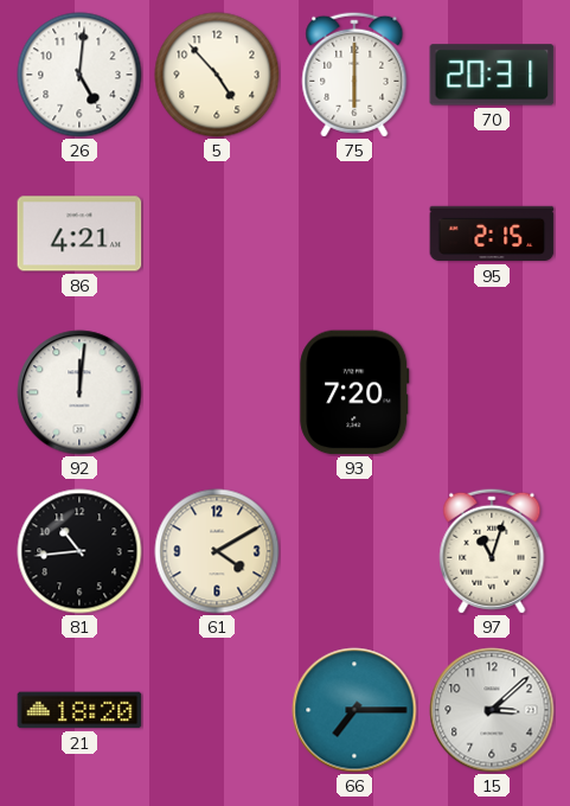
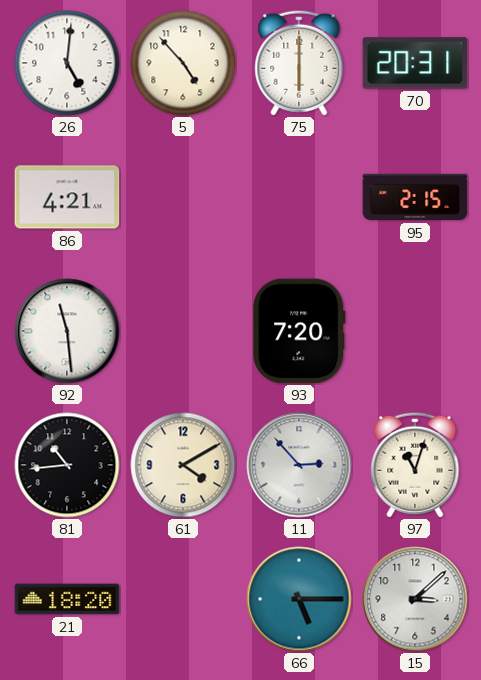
92: 12:01 -> 11:29
11: none -> 2:53
66: 7:15 -> 5:15
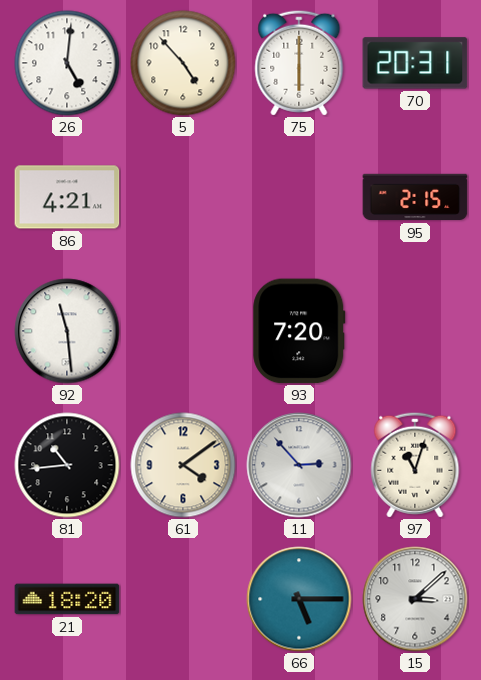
61: 4:10 -> 4:09
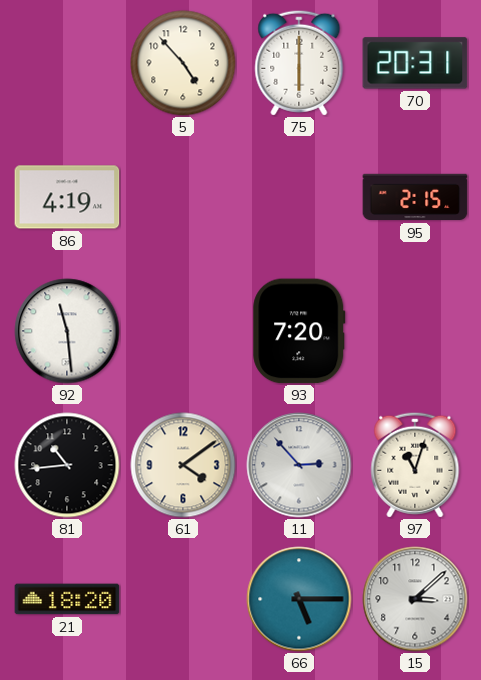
26: 5:01 -> none
86: 4:21 -> 4:19
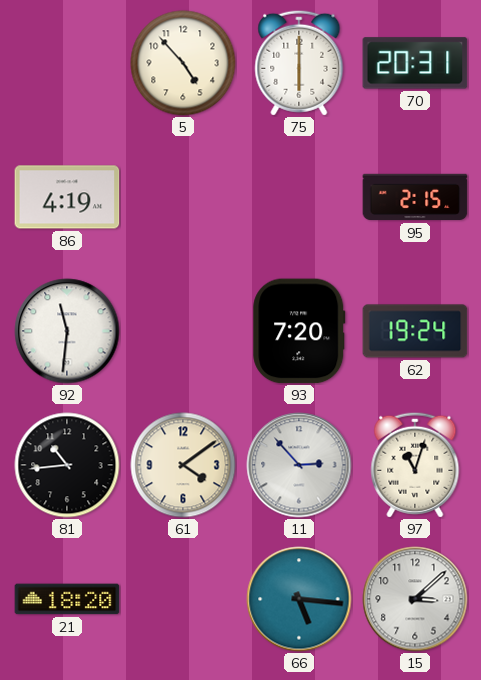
92: 11:29 -> 11:31
62: none -> 19:24
66: 5:15 -> 5:16
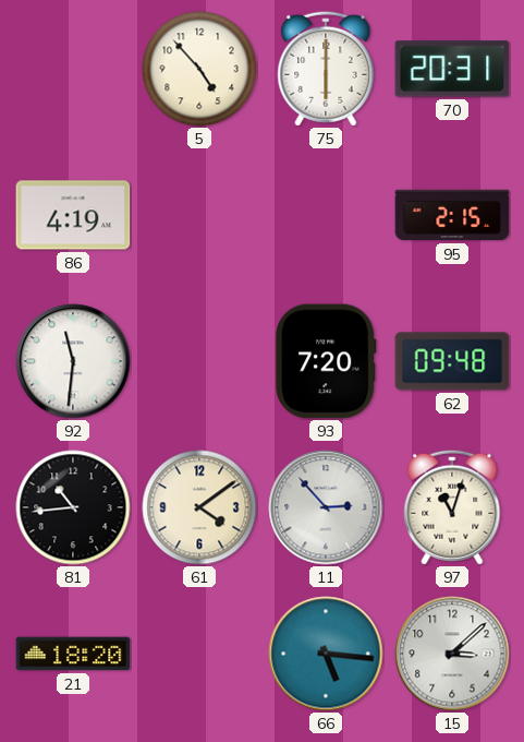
62: 19:24 -> 09:48
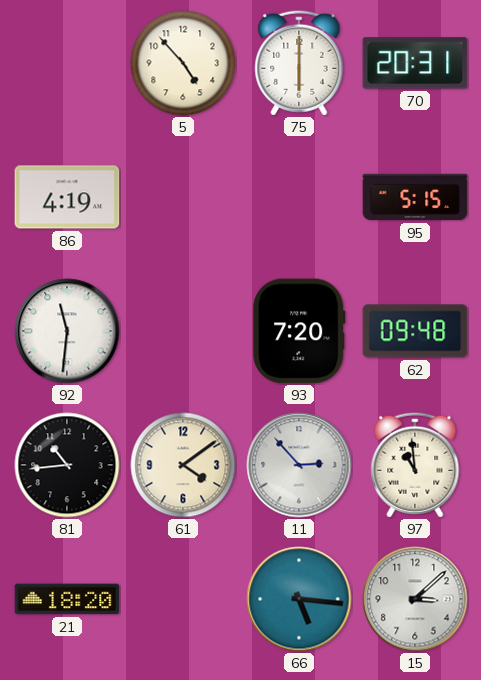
95: 2:15 -> 5:15
97: 11:03 -> 10:59
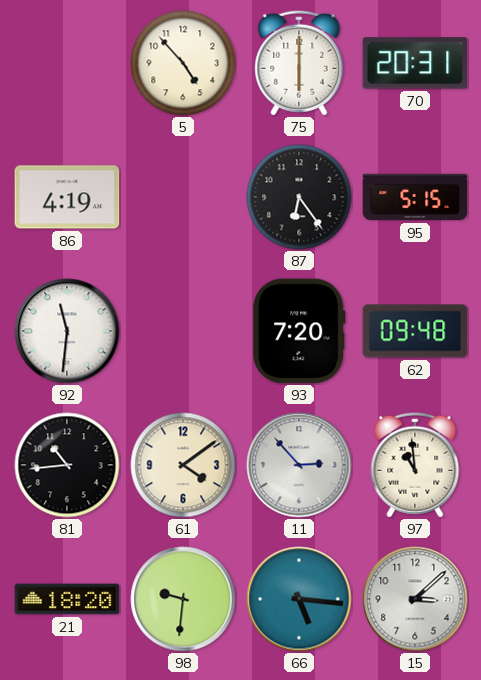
87: none -> 6:24
98: none -> 9:31
